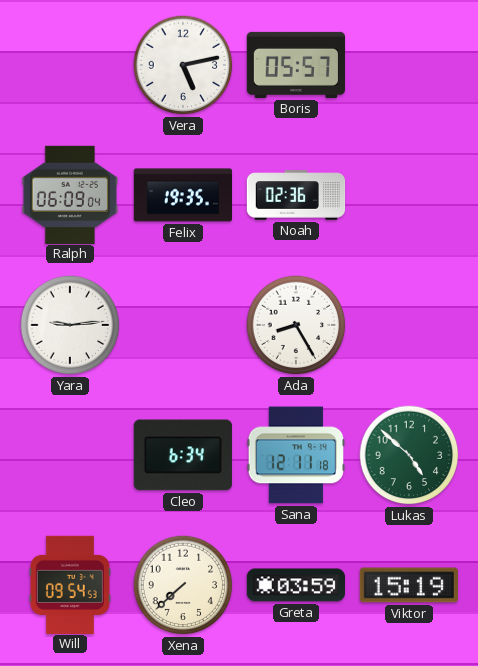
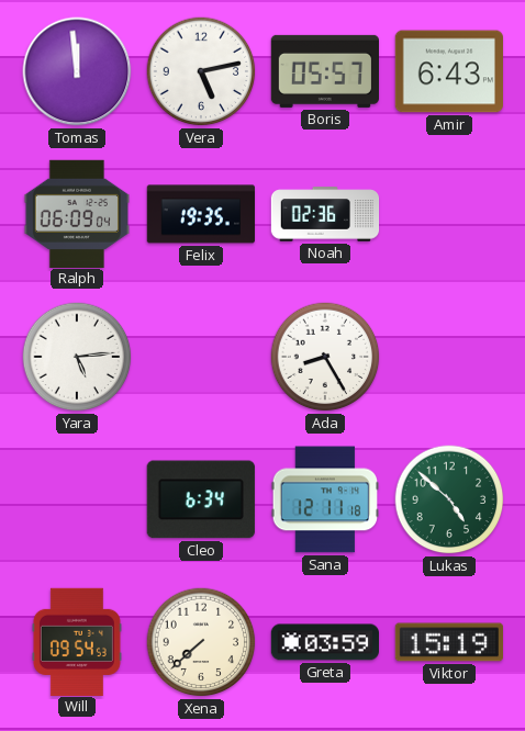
Tomas: none -> 11:59
Amir: none -> 6:43
Yara: 9:14 -> 5:14
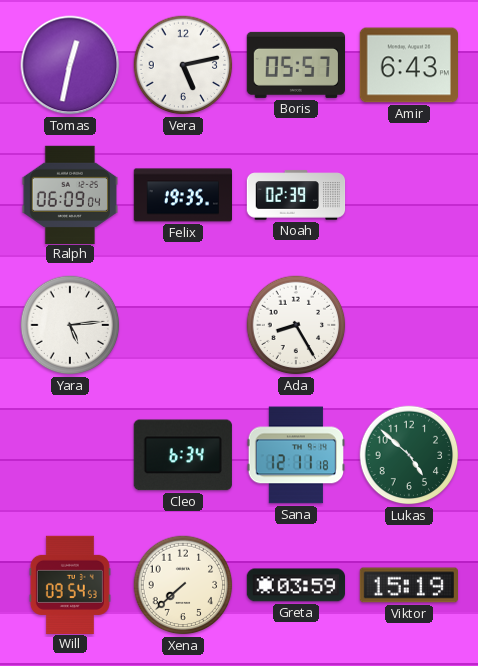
Tomas: 11:59 -> 12:32
Noah: 02:36 -> 02:39
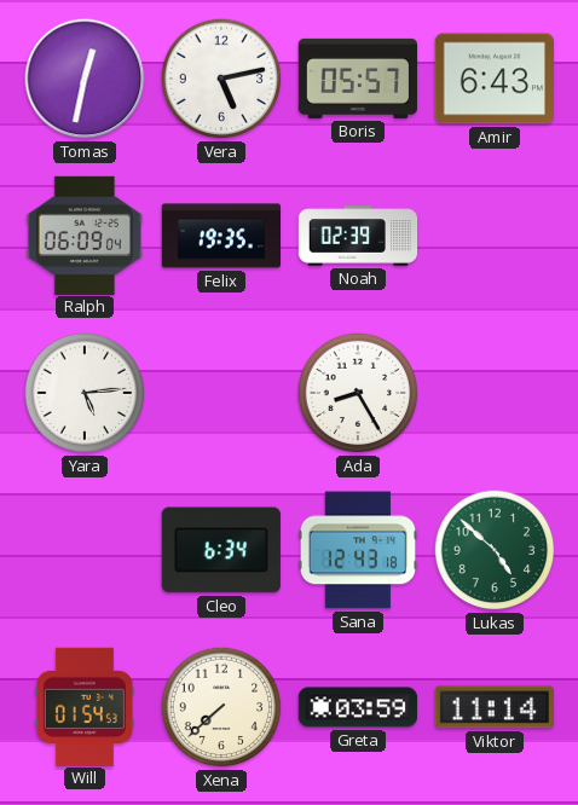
Sana: 12:11 -> 12:43
Will: 09:54 -> 01:54
Viktor: 15:19 -> 11:14
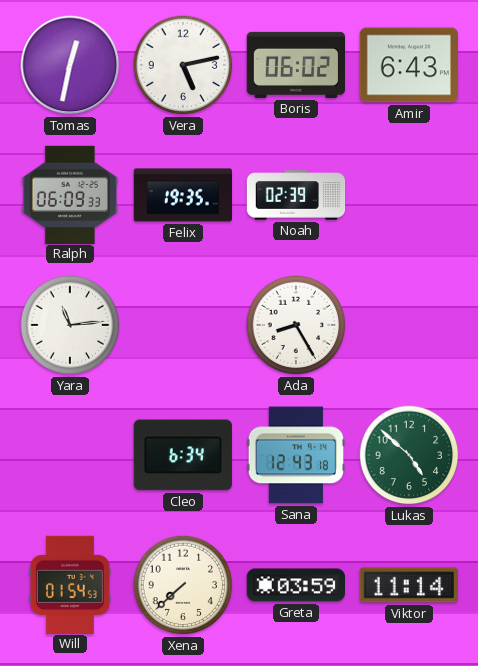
Boris: 05:57 -> 06:02
Ralph: 06:09:04 -> 06:09:33
Yara: 5:14 -> 11:14
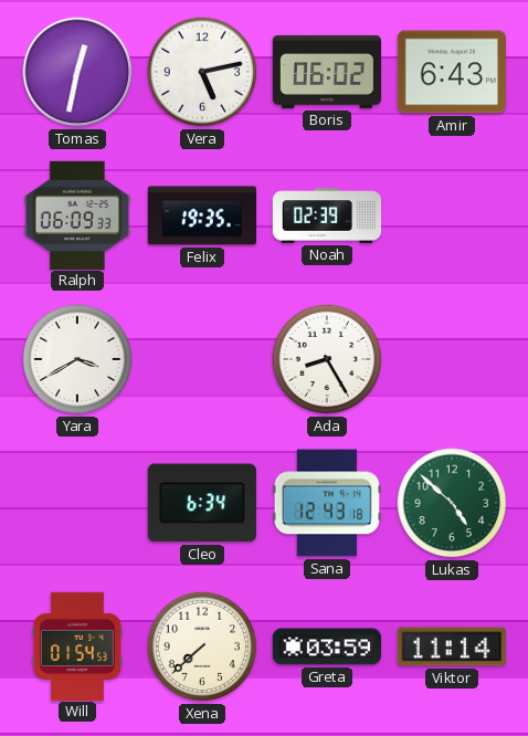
Yara: 11:14 -> 3:40
